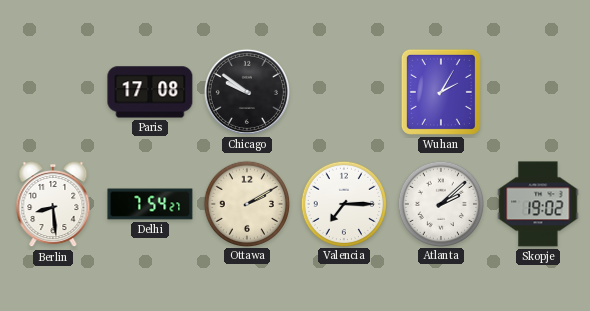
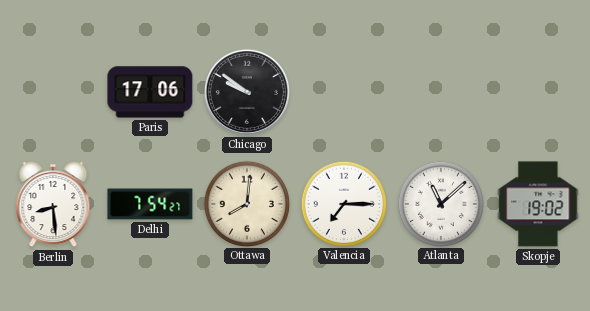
Paris: 17:08 -> 17:06
Wuhan: 2:05 -> none
Ottawa: 2:10 -> 8:01
Atlanta: 2:08 -> 11:08
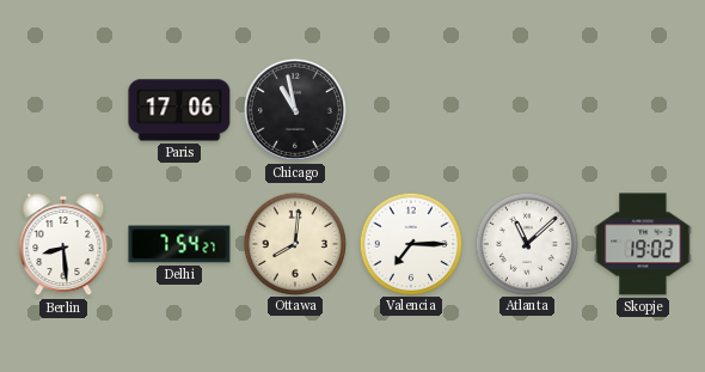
Chicago: 9:51 -> 10:58
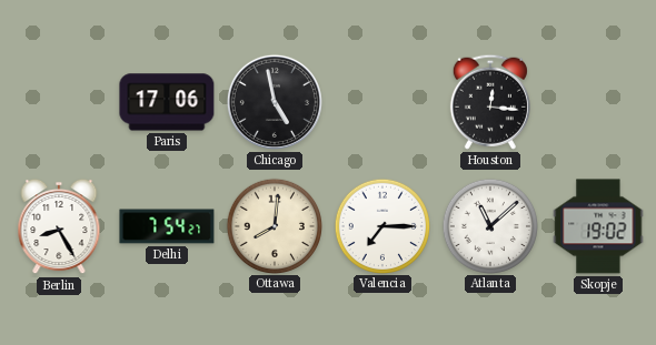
Chicago: 10:58 -> 4:58
Houston: none -> 12:16
Berlin: 8:29 -> 8:25
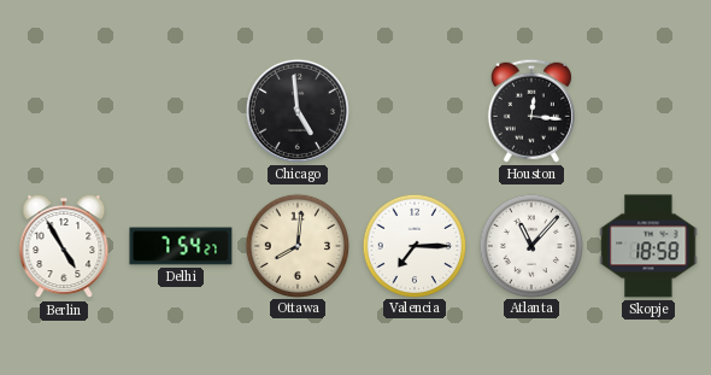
Paris: 17:06 -> none
Chicago: 4:58 -> 4:59
Berlin: 8:25 -> 4:55
Atlanta: 11:08 -> 11:07
Skopje: 19:02 -> 18:58
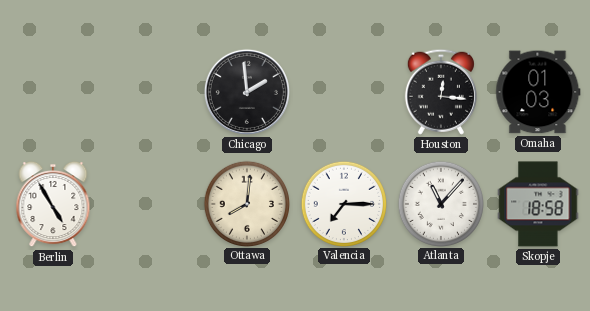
Chicago: 4:59 -> 1:59
Omaha: none -> 01:03
Delhi: 7:54 -> none
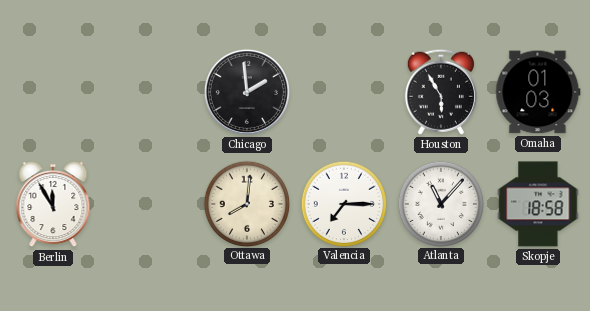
Houston: 12:16 -> 5:55
Berlin: 4:55 -> 11:55
